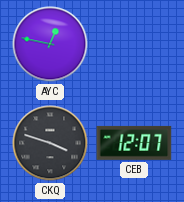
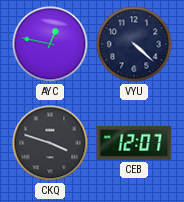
VYU: none -> 4:22
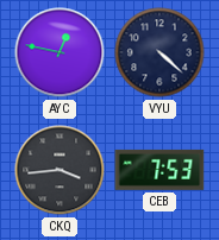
CKQ: 3:48 -> 3:44
CEB: 12:07 -> 7:53
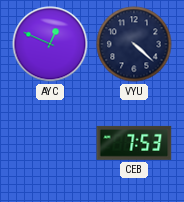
AYC: 12:47 -> 12:49
CKQ: 3:44 -> none
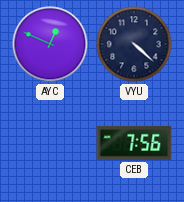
CEB: 7:53 -> 7:56
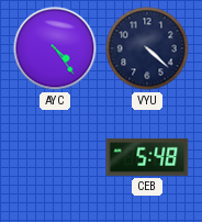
AYC: 12:49 -> 4:24
CEB: 7:56 -> 5:48
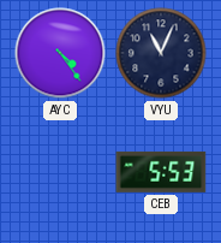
VYU: 4:22 -> 11:04
CEB: 5:48 -> 5:53
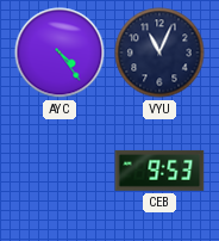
CEB: 5:53 -> 9:53
